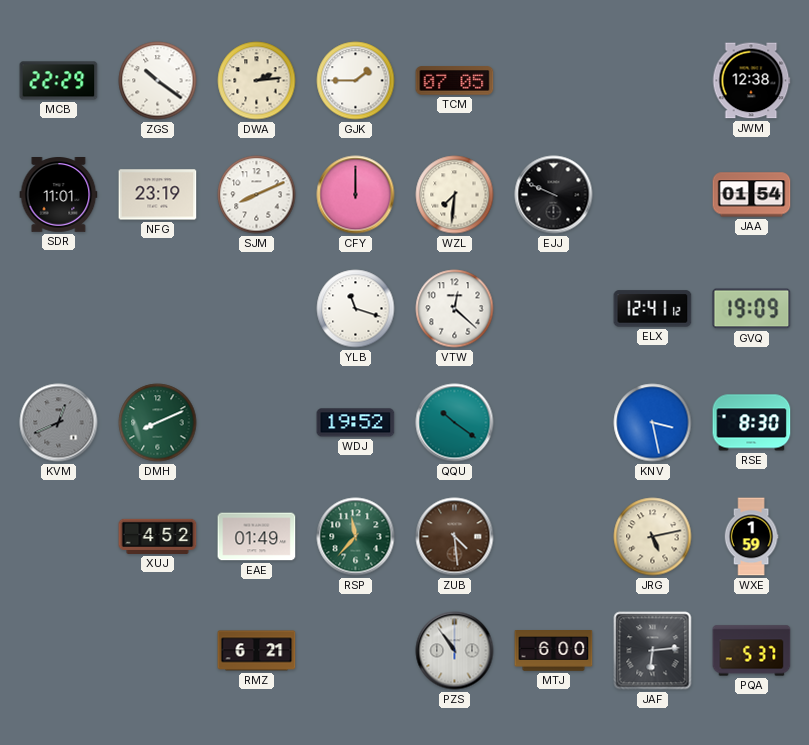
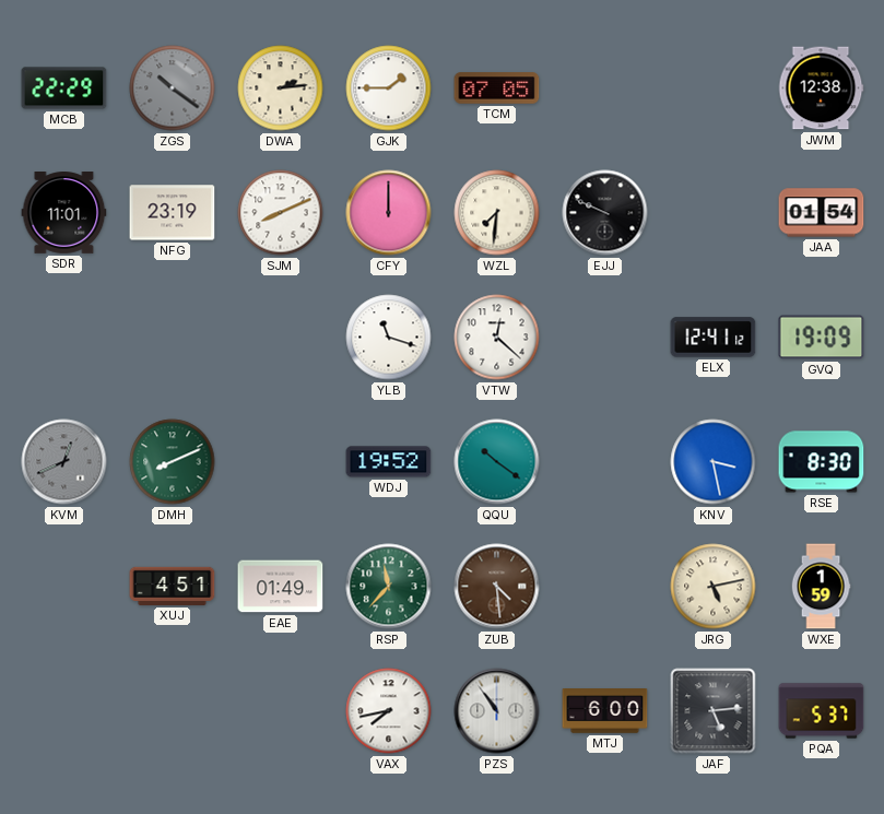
ZGS dial: white -> grey
XUJ: 4:52 -> 4:51
RMZ: 6:21 -> none
VAX: none -> 7:43
JAF: 6:14 -> 5:14
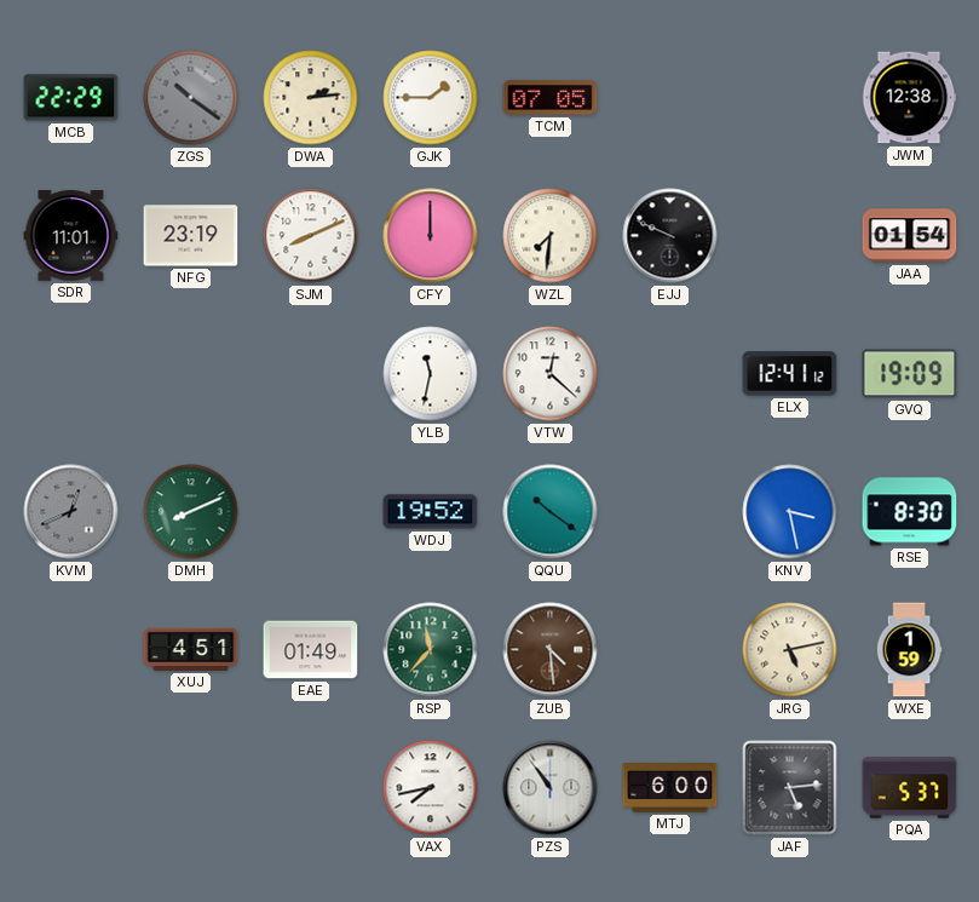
YLB: 11:18 -> 11:32
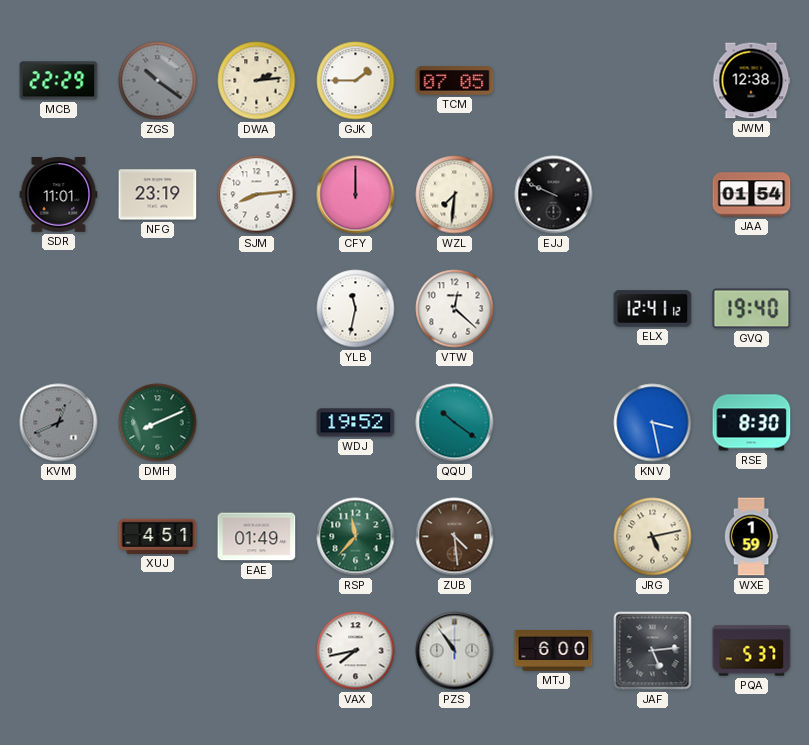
SJM: 8:11 -> 8:14
GVQ: 19:09 -> 19:40
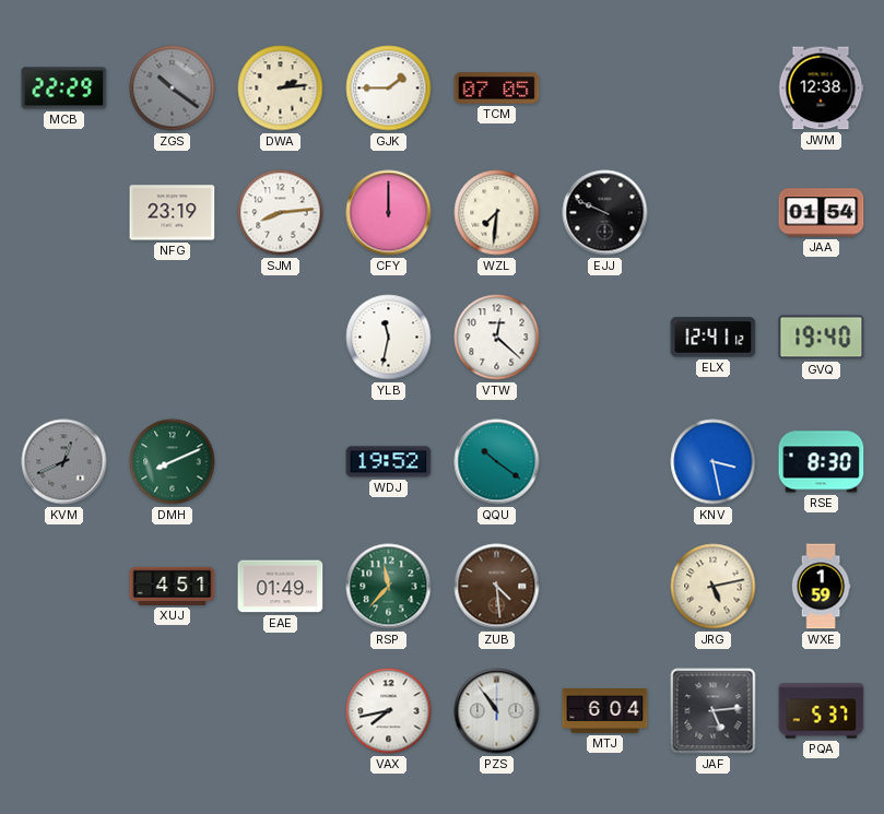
SDR: 11:01 -> none
MTJ: 6:00 -> 6:04
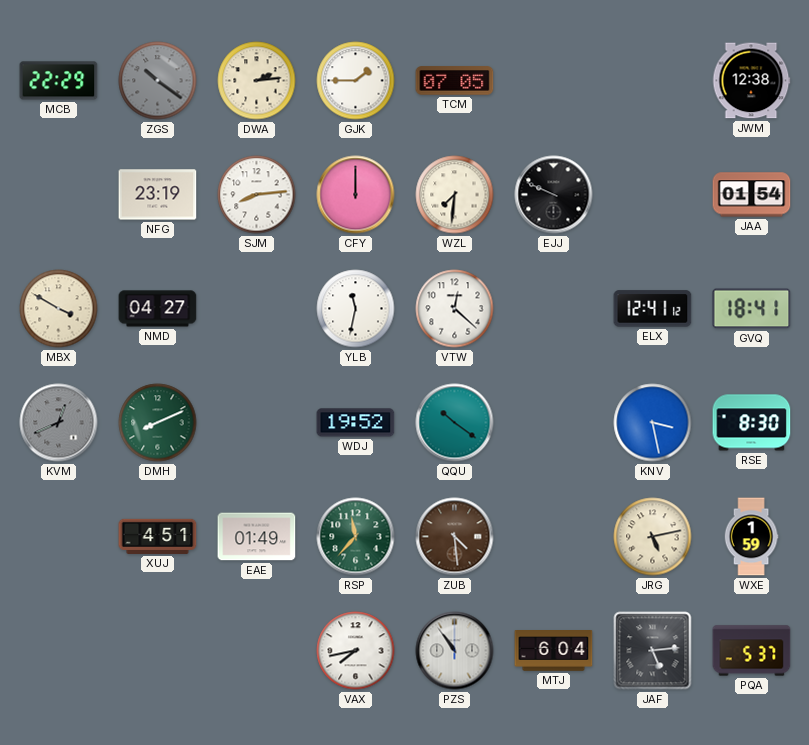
MBX: none -> 3:50
NMD: none -> 04:27
GVQ: 19:40 -> 18:41
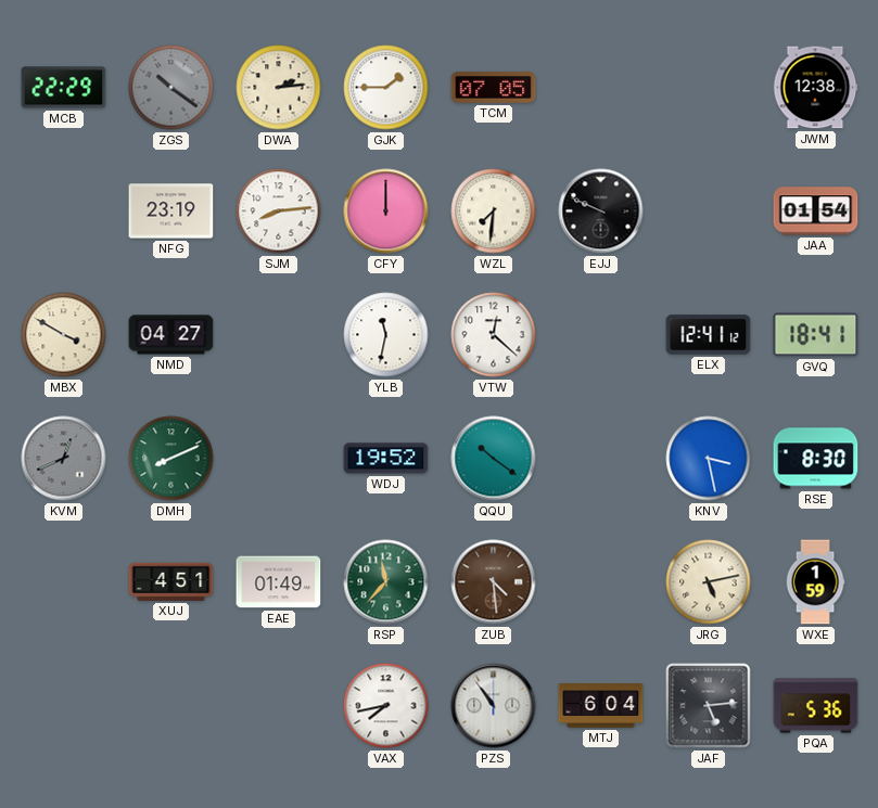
PQA: 5:37 -> 5:36
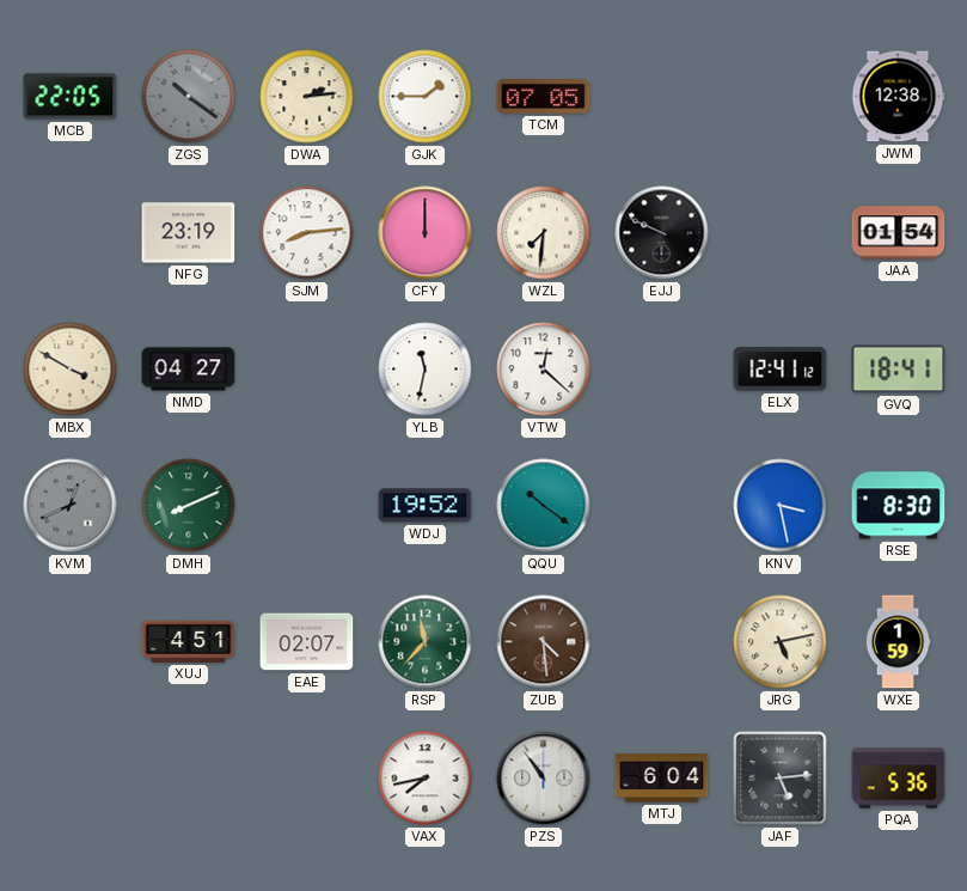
MCB: 22:29 -> 22:05
EAE: 01:49 -> 02:07
